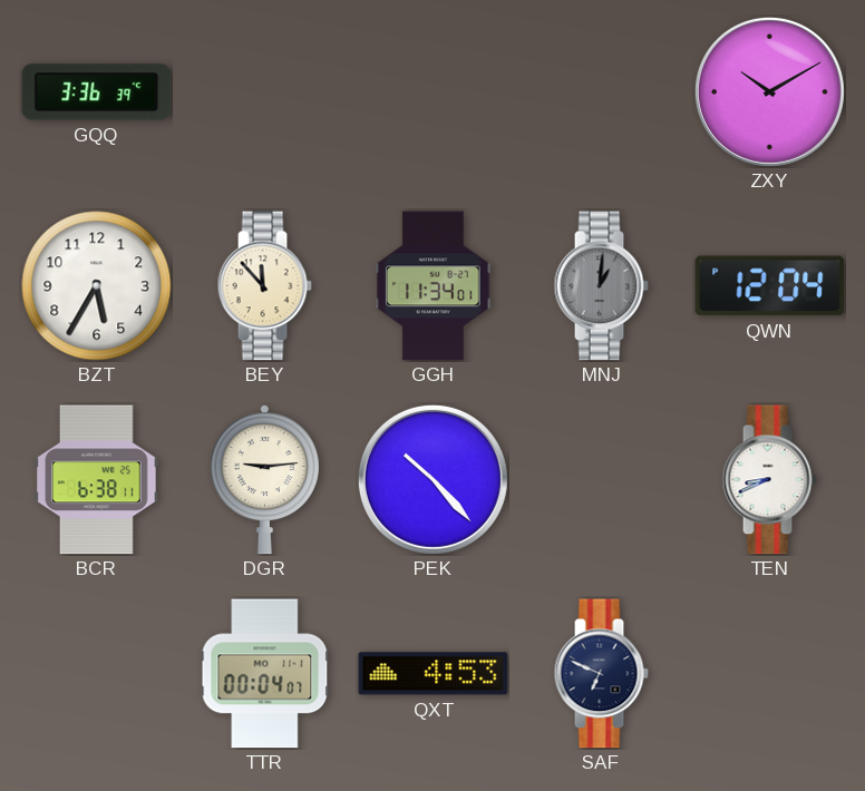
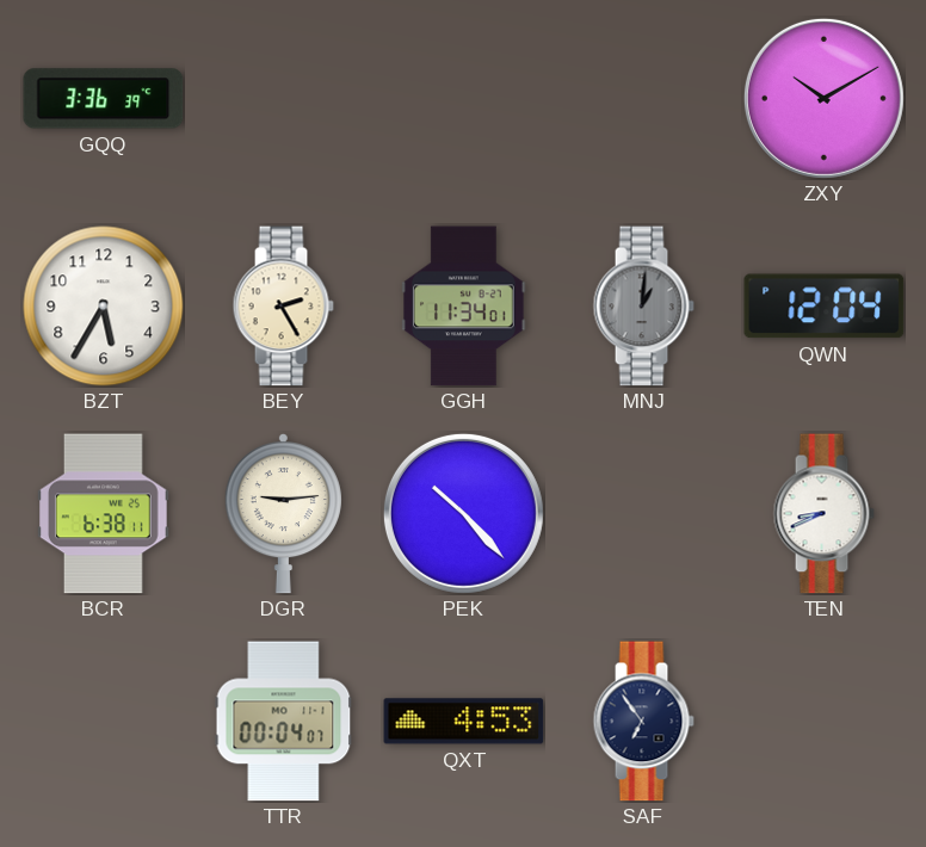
BEY: 11:53 -> 2:25
SAF: 6:49 -> 6:54
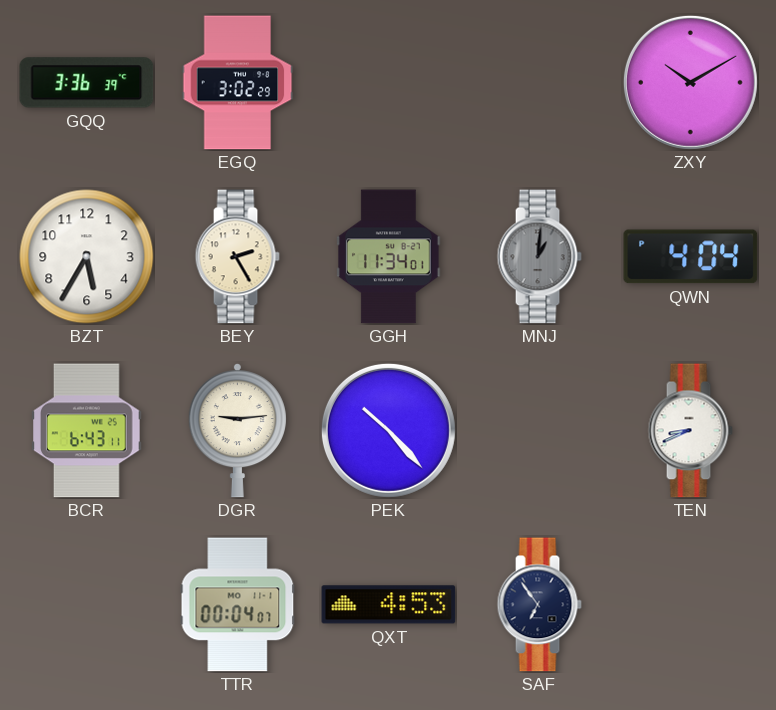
EGQ: none -> 3:02
QWN: 12:04 -> 4:04
BCR: 6:38 -> 6:43
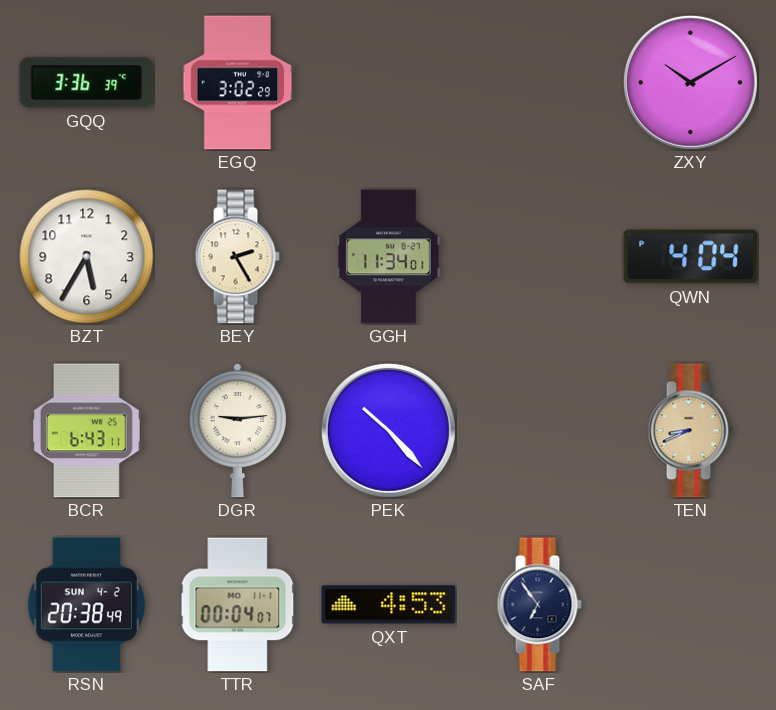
MNJ: 1:01 -> none
TEN dial: white -> champagne
RSN: none -> 20:38
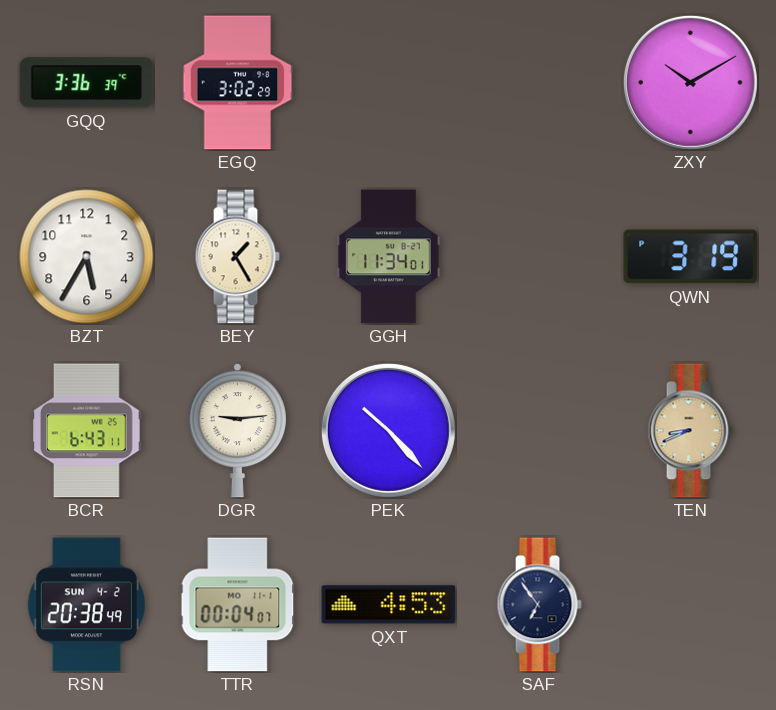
BEY: 2:25 -> 1:25
QWN: 4:04 -> 3:19
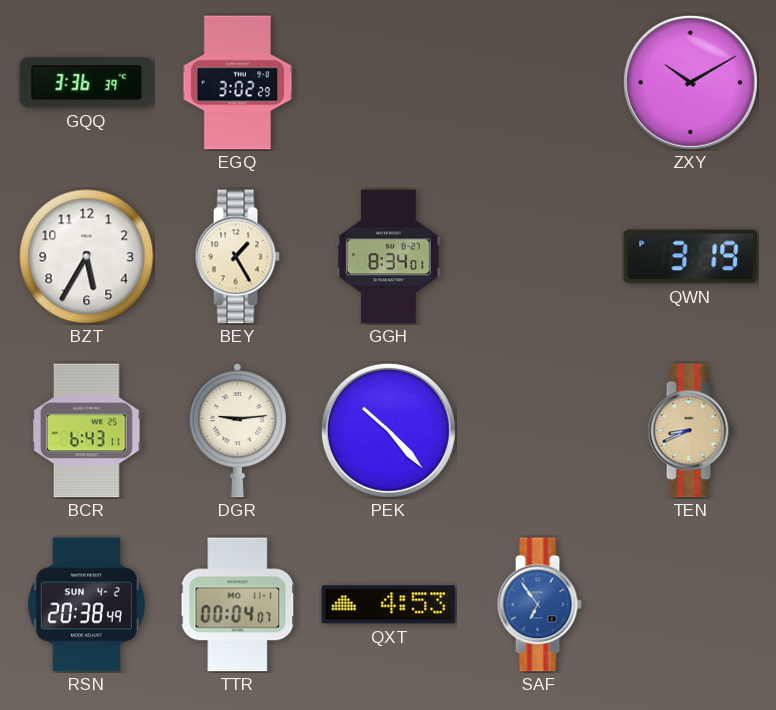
GGH: 11:34 -> 8:34
SAF dial: navy -> blue
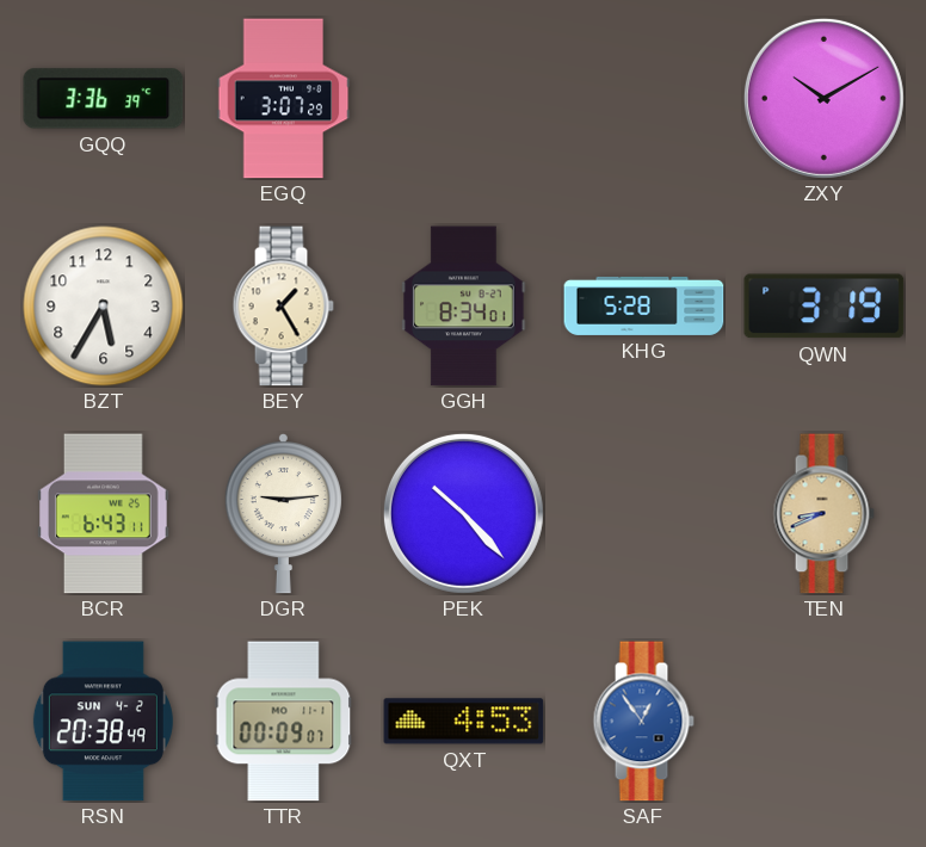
EGQ: 3:02 -> 3:07
KHG: none -> 5:28
TTR: 00:04 -> 00:09
SAF: 6:54 -> 12:54
